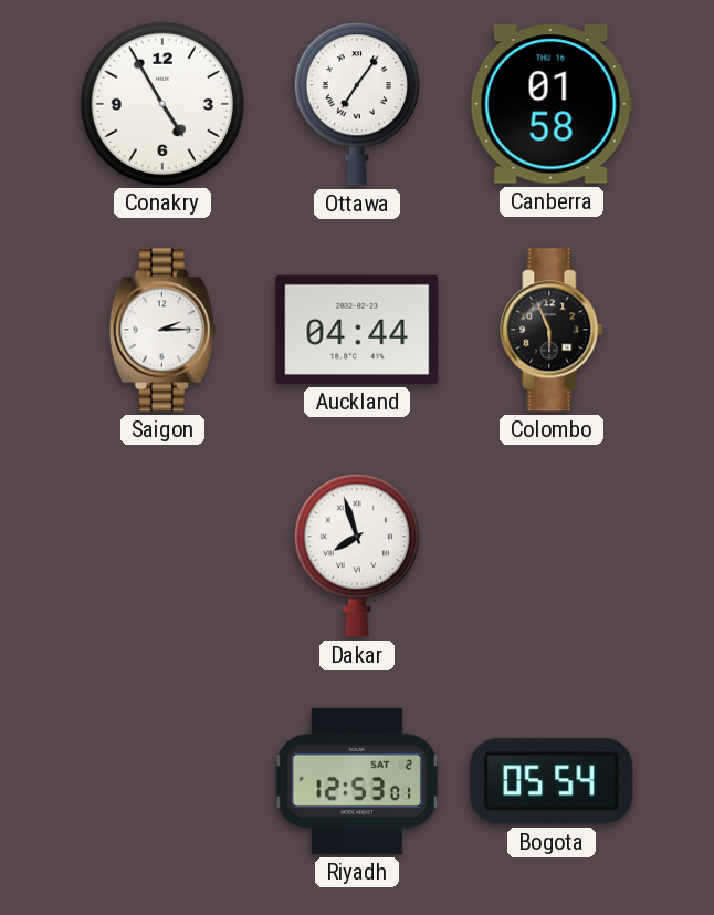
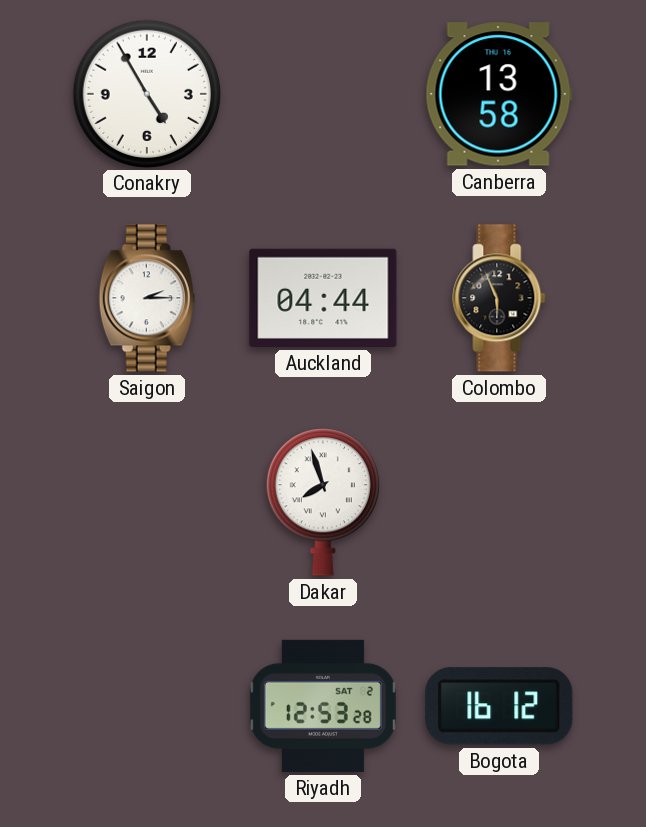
Ottawa: 7:06 -> none
Canberra: 01:58 -> 13:58
Riyadh: 12:53:01 -> 12:53:28
Bogota: 05:54 -> 16:12
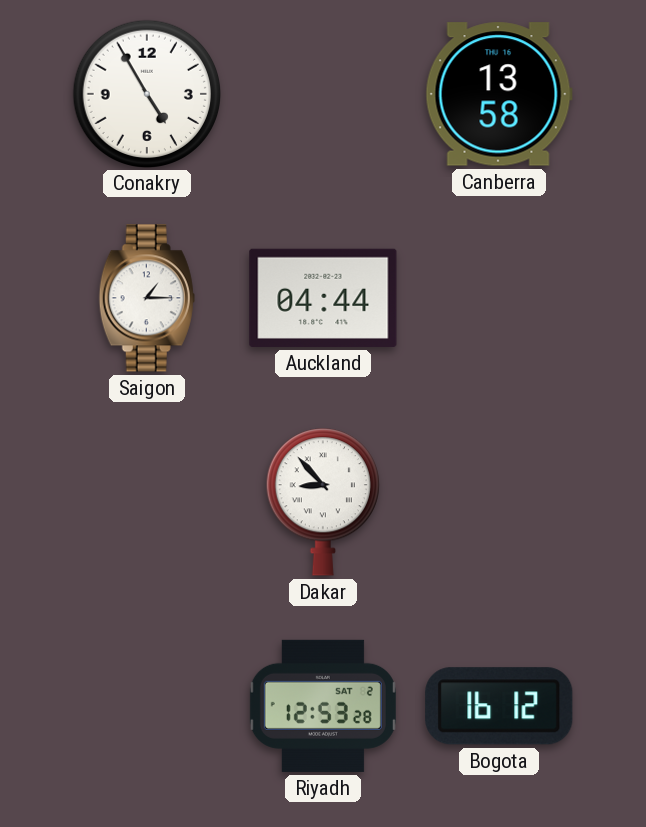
Saigon: 2:15 -> 1:15
Colombo: 5:56 -> none
Dakar: 7:57 -> 8:53
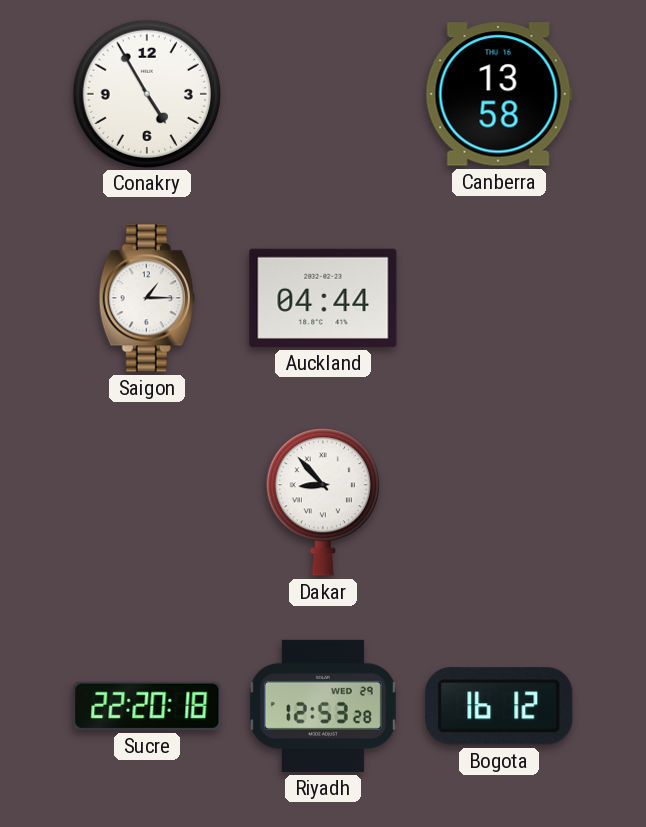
Sucre: none -> 22:20
Riyadh date: SAT 2 -> WED 29
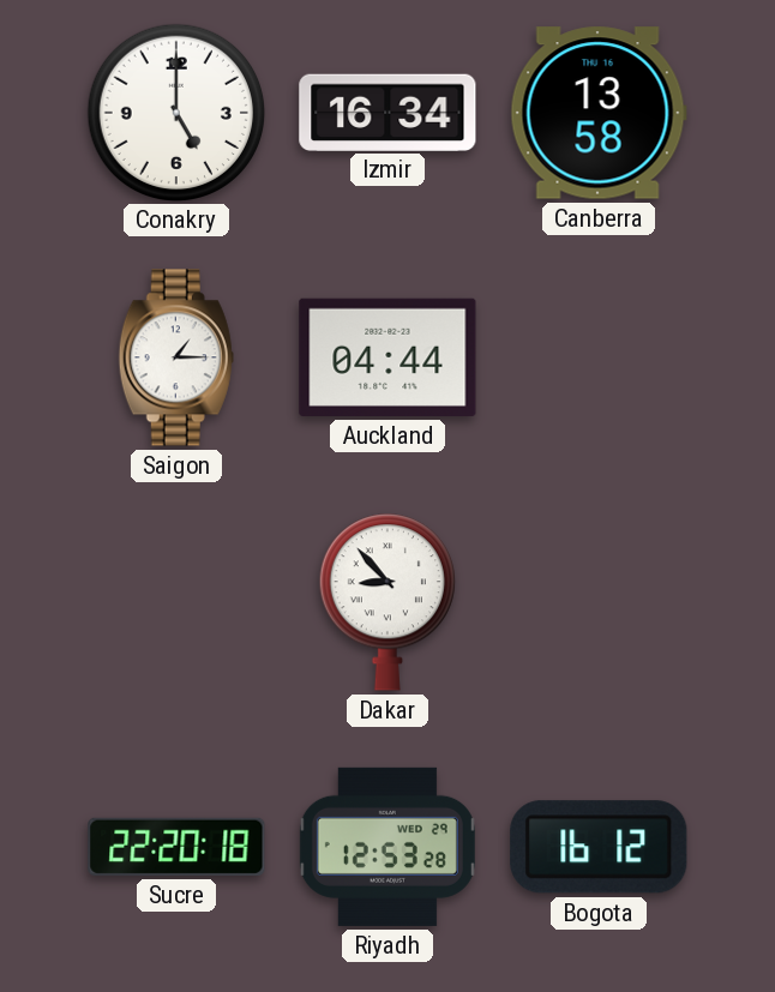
Conakry: 4:55 -> 5:00
Izmir: none -> 16:34
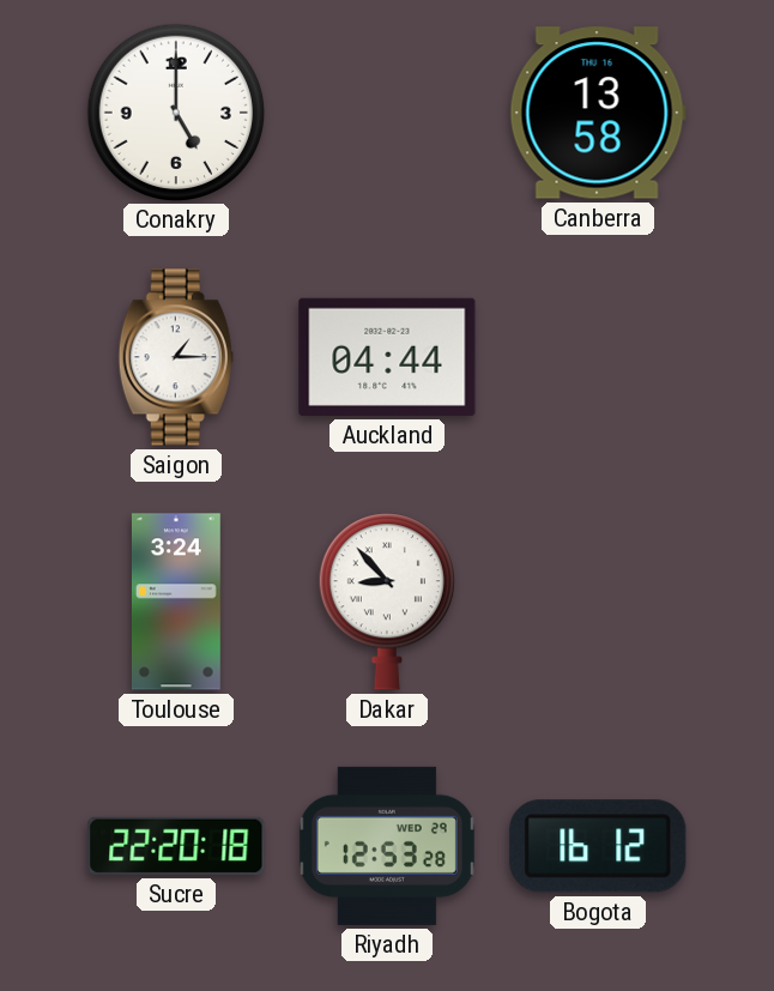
Izmir: 16:34 -> none
Toulouse: none -> 3:24
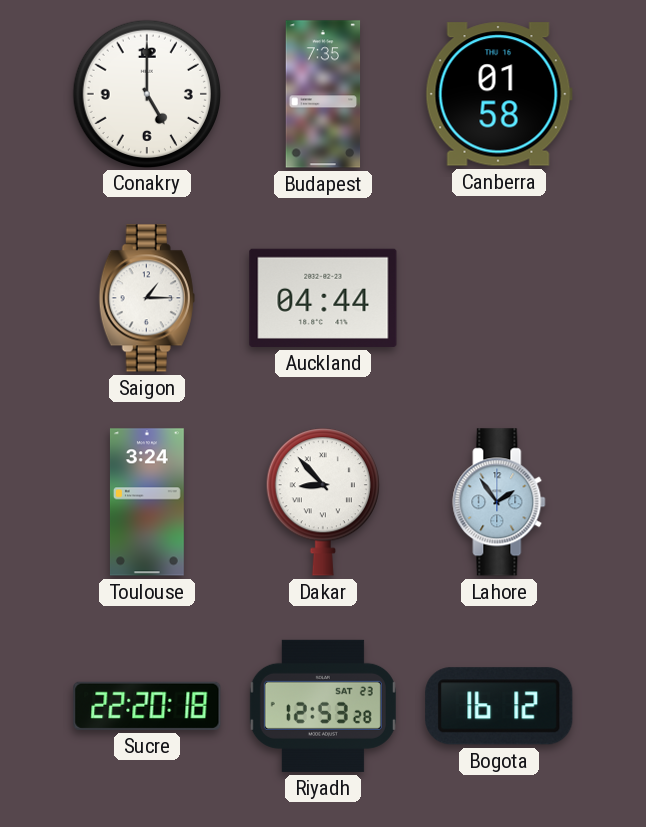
Budapest: none -> 7:35
Canberra: 13:58 -> 01:58
Lahore: none -> 1:54
Riyadh date: WED 29 -> SAT 23
